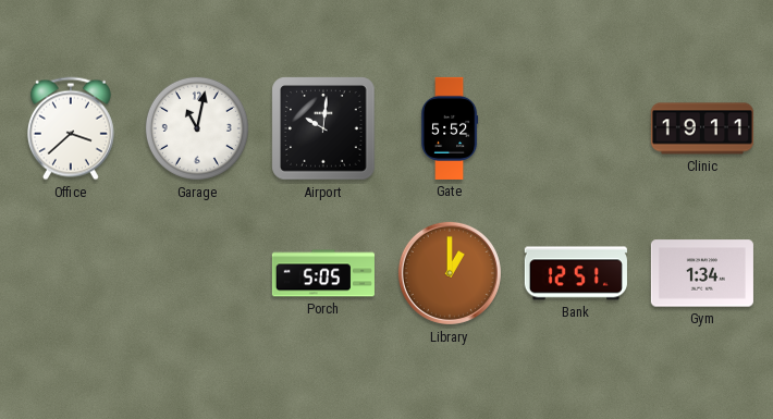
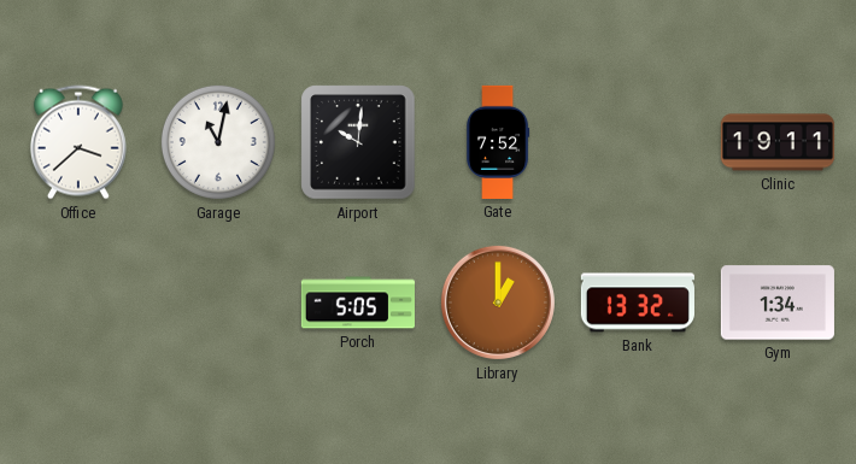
Gate: 5:52 -> 7:52
Bank: 12:51 -> 13:32
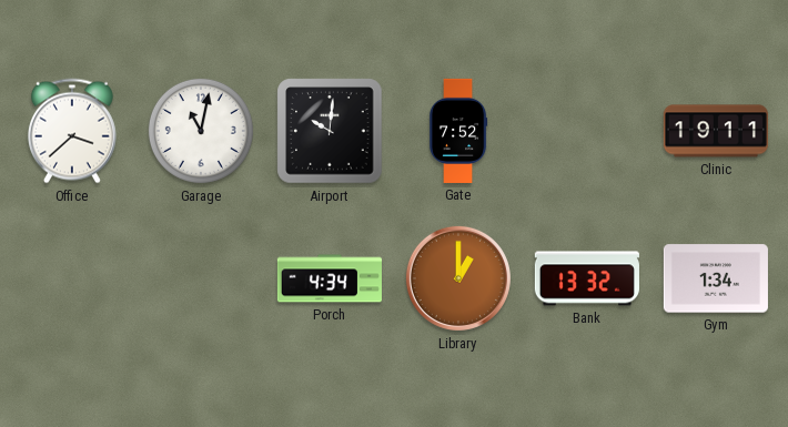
Porch: 5:05 -> 4:34
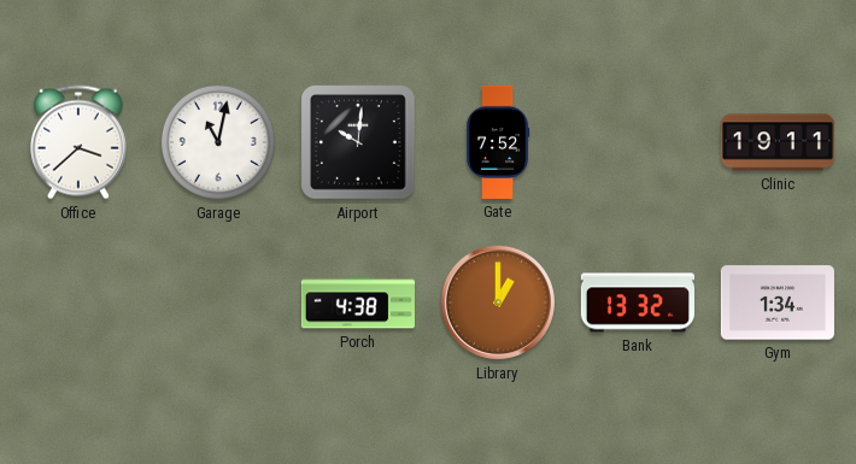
Porch: 4:34 -> 4:38
